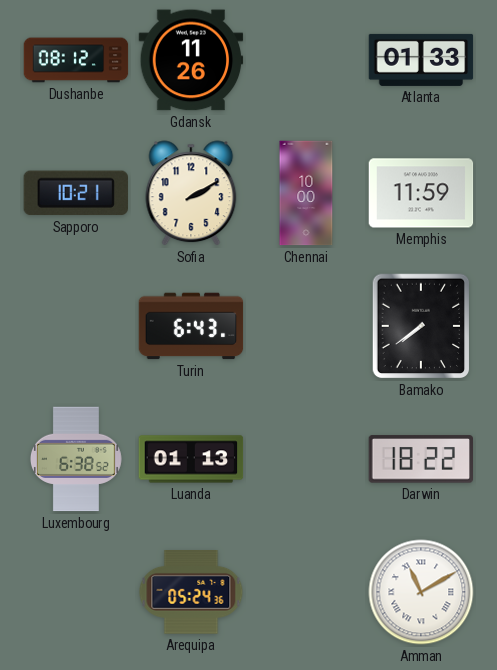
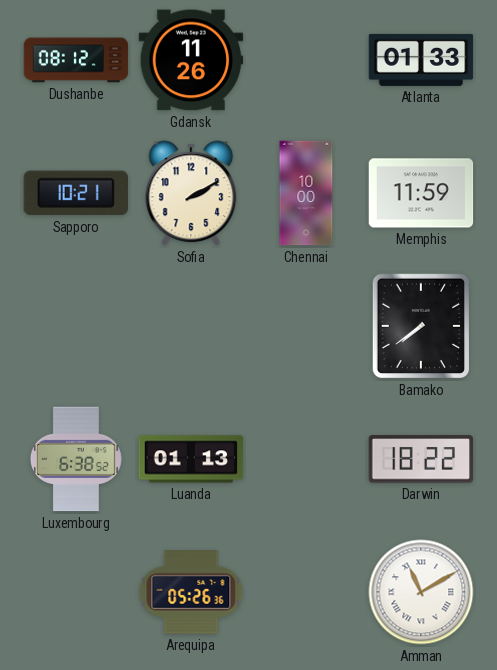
Turin: 6:43 -> none
Arequipa: 05:24 -> 05:26
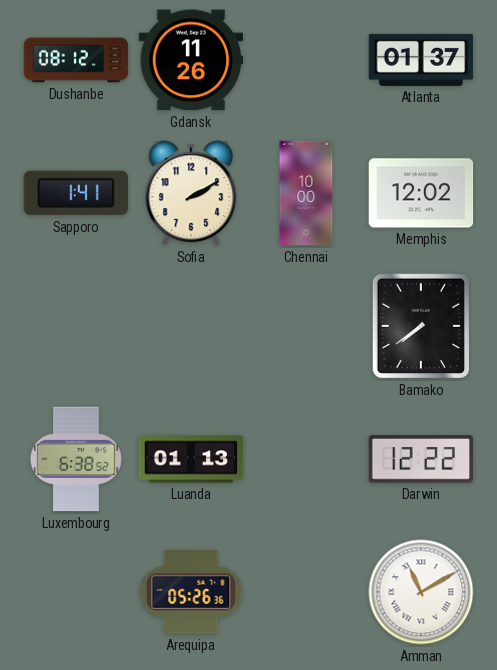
Atlanta: 01:33 -> 01:37
Sapporo: 10:21 -> 1:41
Memphis: 11:59 -> 12:02
Darwin: 18:22 -> 12:22
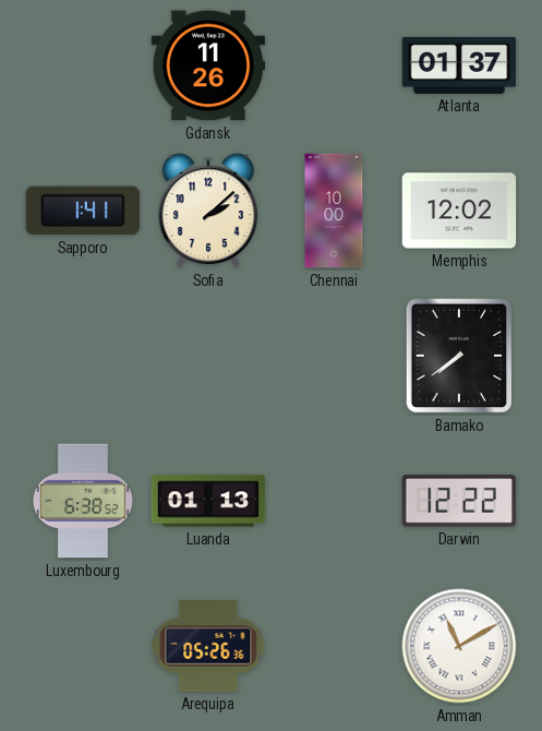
Dushanbe: 08:12 -> none
Sofia: 2:10 -> 2:08
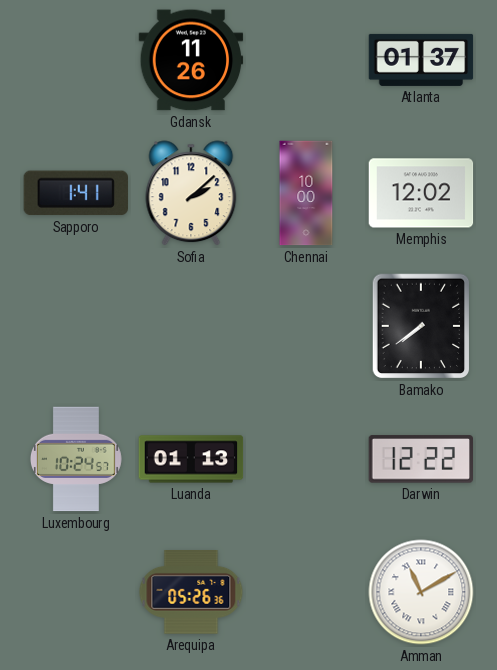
Luxembourg: 6:38 -> 10:24
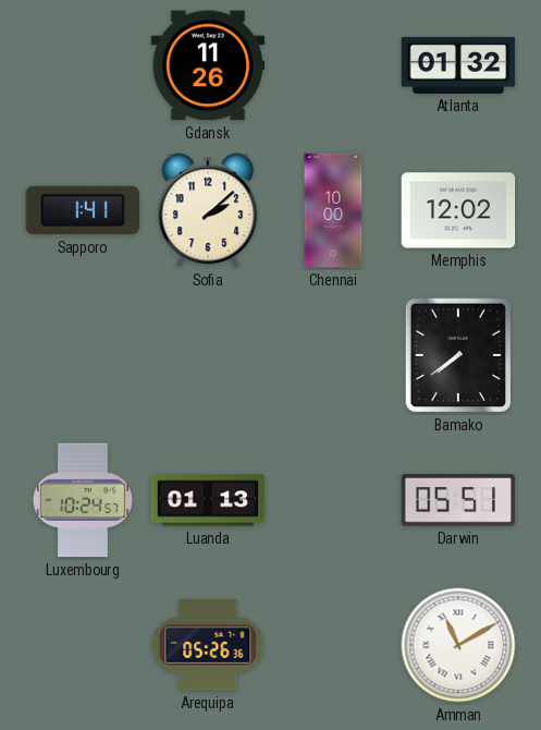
Atlanta: 01:37 -> 01:32
Darwin: 12:22 -> 05:51
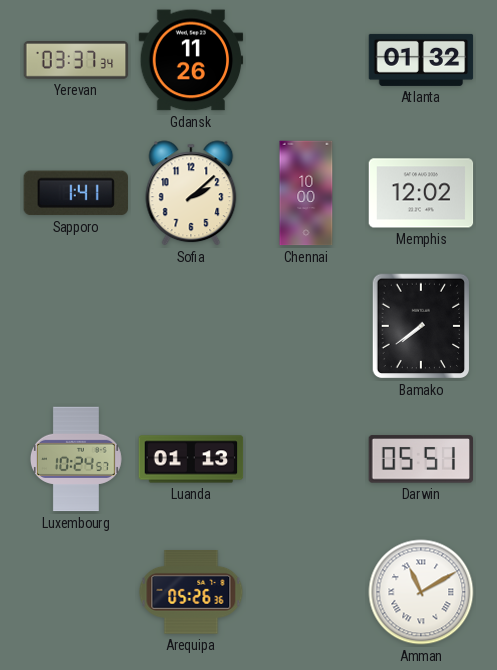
Yerevan: none -> 03:37
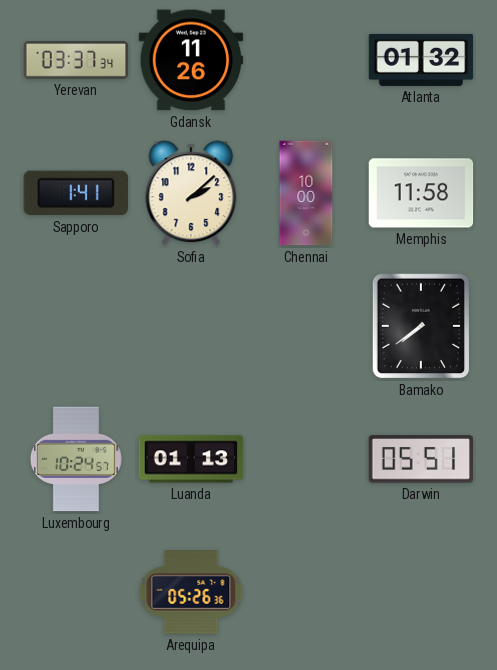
Memphis: 12:02 -> 11:58
Amman: 11:10 -> none
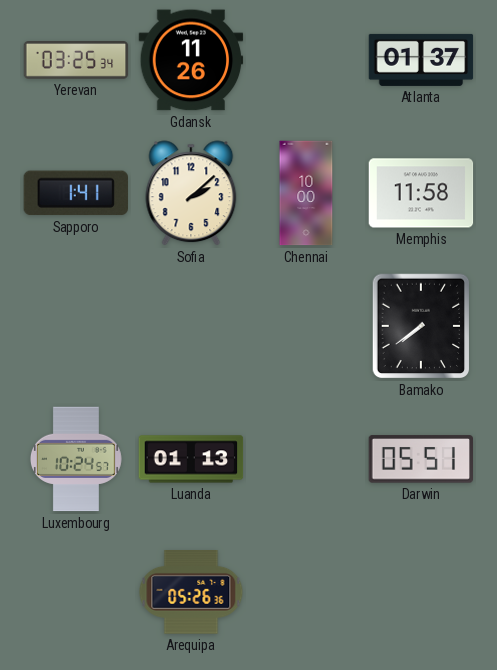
Yerevan: 03:37 -> 03:25
Atlanta: 01:32 -> 01:37
